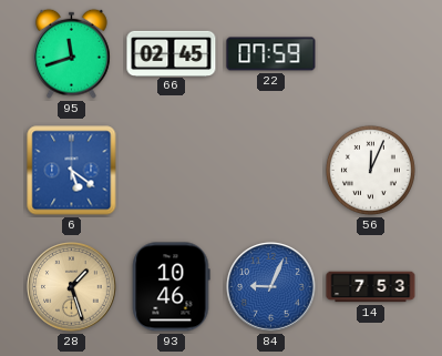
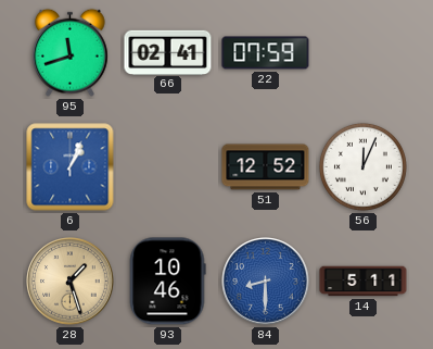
66: 02:45 -> 02:41
6: 5:21 -> 1:04
51: none -> 12:52
84: 9:04 -> 8:30
14: 7:53 -> 5:11
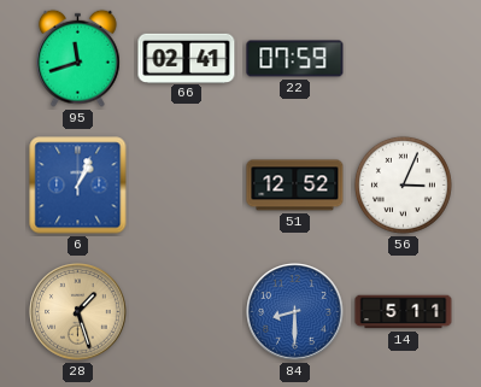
56: 12:04 -> 3:04
93: 10:46 -> none
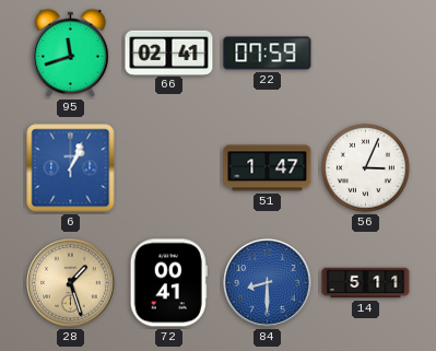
51: 12:52 -> 1:47
72: none -> 00:41
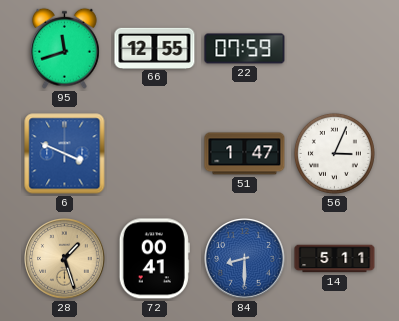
66: 02:41 -> 12:55
6: 1:04 -> 3:49
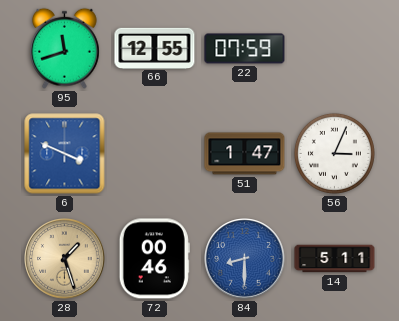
72: 00:41 -> 00:46
